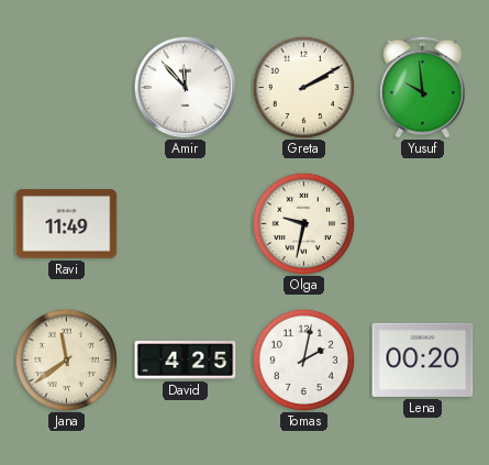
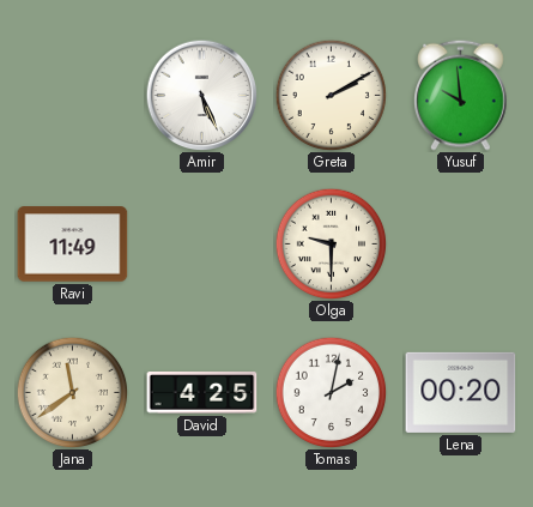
Amir: 11:53 -> 5:26
Olga: 9:32 -> 9:30
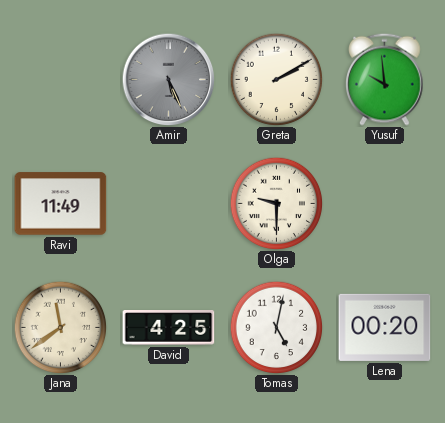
Amir dial: white -> grey
Tomas: 2:02 -> 5:02
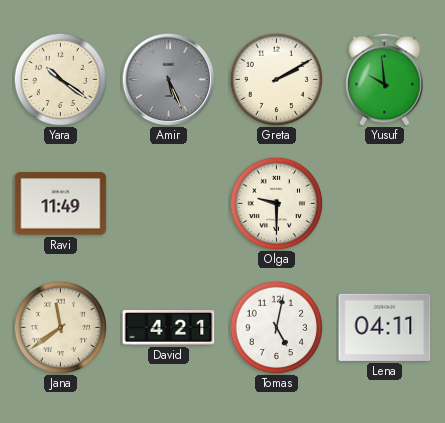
Yara: none -> 10:21
David: 4:25 -> 4:21
Lena: 00:20 -> 04:11
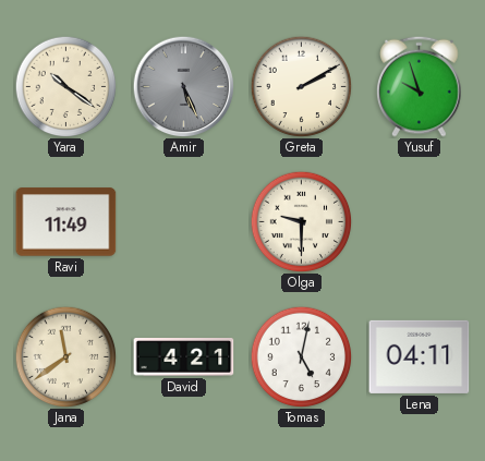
Yusuf: 9:59 -> 9:57
